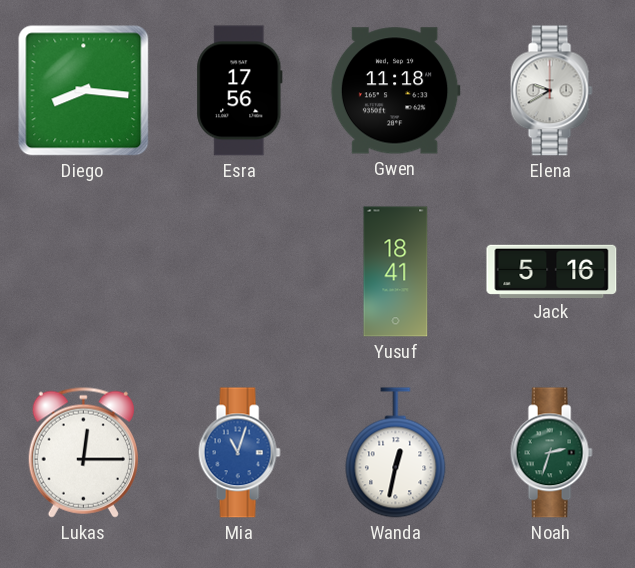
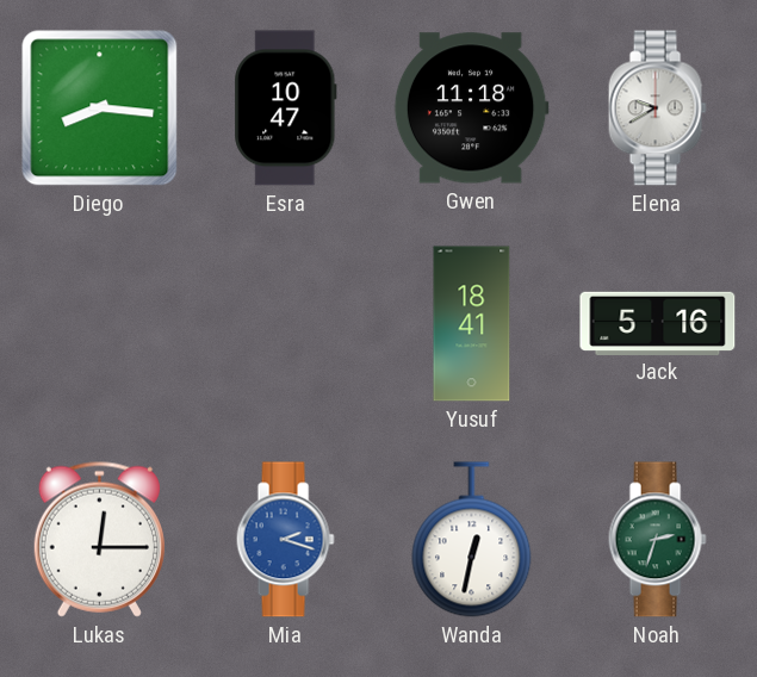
Esra: 17:56 -> 10:47
Mia: 11:03 -> 2:18
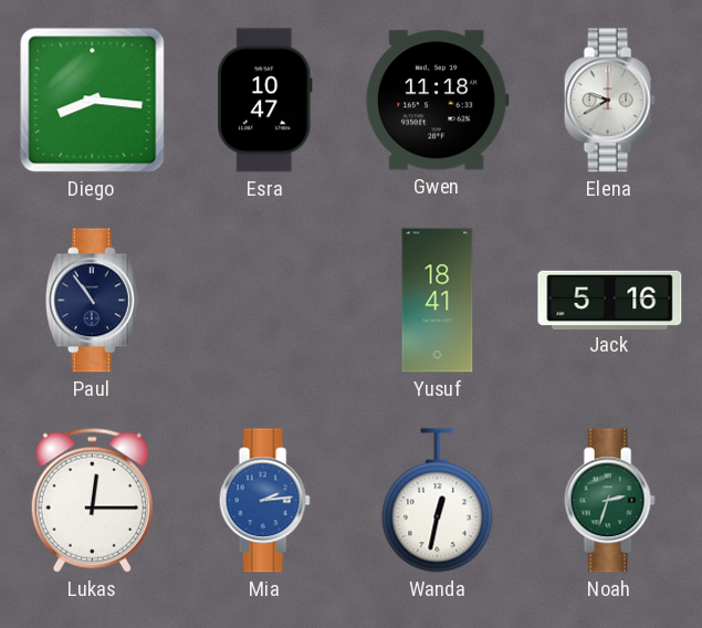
Paul: none -> 10:54
Mia: 2:18 -> 2:14
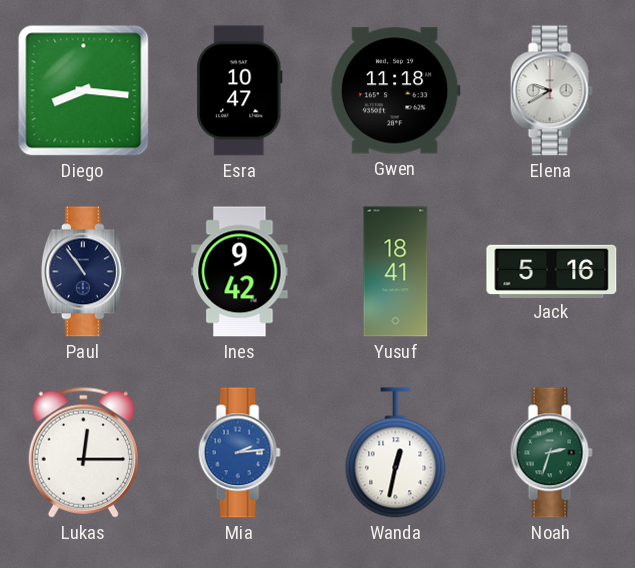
Ines: none -> 9:42
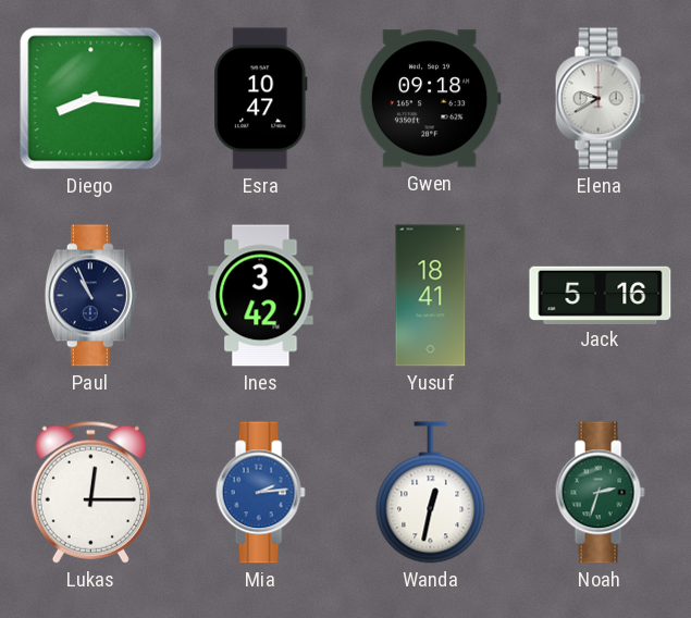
Gwen: 11:18 -> 09:18
Paul: 10:54 -> 10:56
Ines: 9:42 -> 3:42
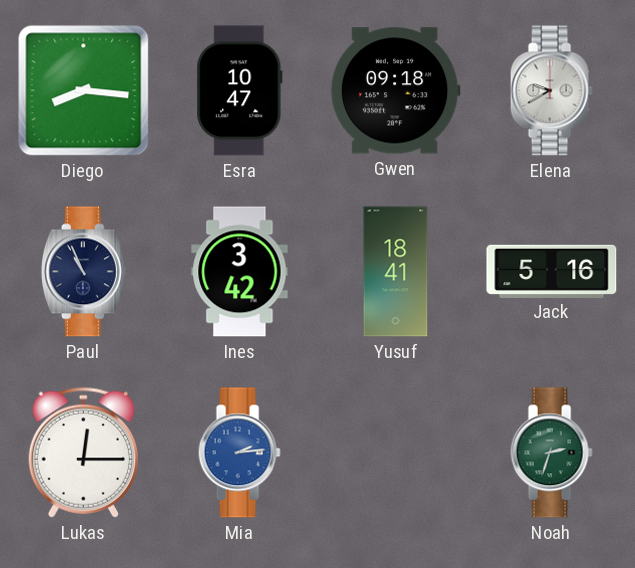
Wanda: 12:32 -> none
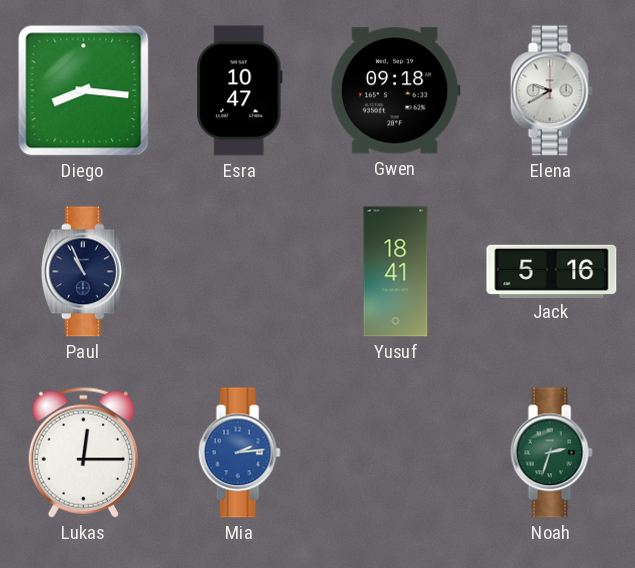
Ines: 3:42 -> none
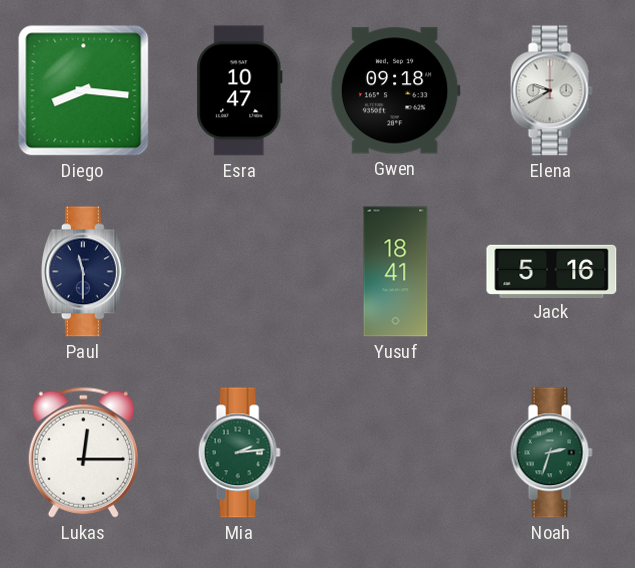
Paul: 10:56 -> 11:30
Mia dial: blue -> green
